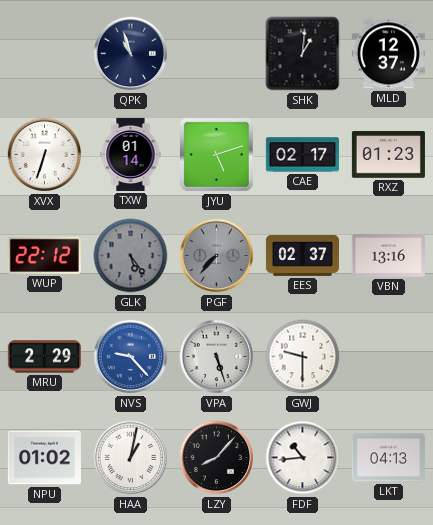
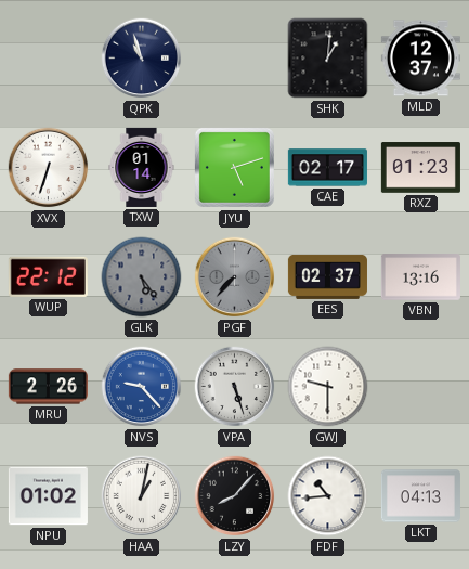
MRU: 2:29 -> 2:26
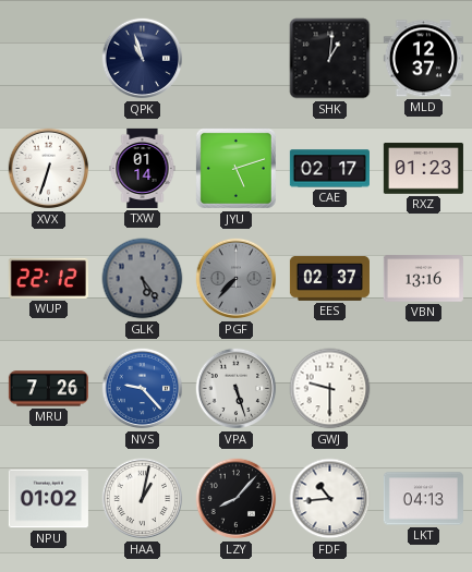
MRU: 2:26 -> 7:26
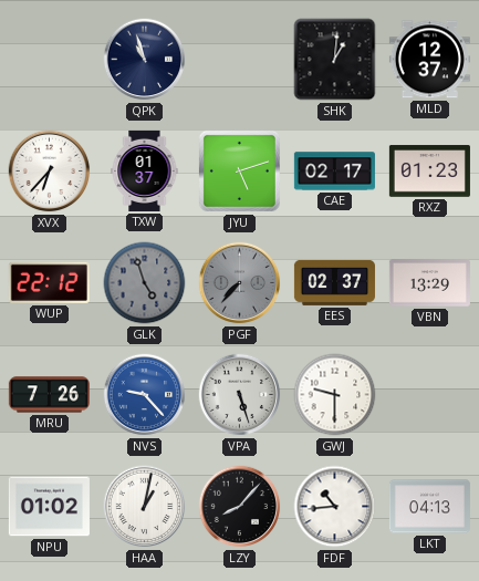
XVX: 6:33 -> 6:37
TXW: 01:14 -> 01:37
GLK: 5:24 -> 4:57
VBN: 13:16 -> 13:29
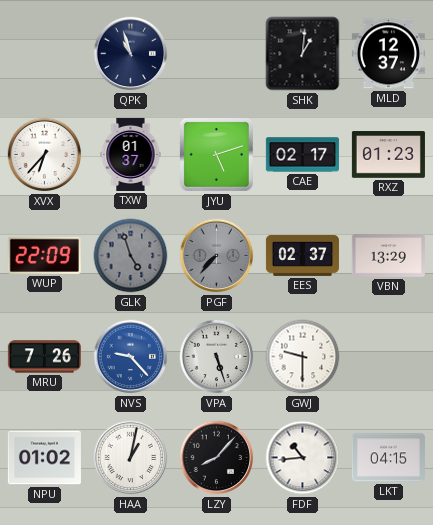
WUP: 22:12 -> 22:09
LKT: 04:13 -> 04:15
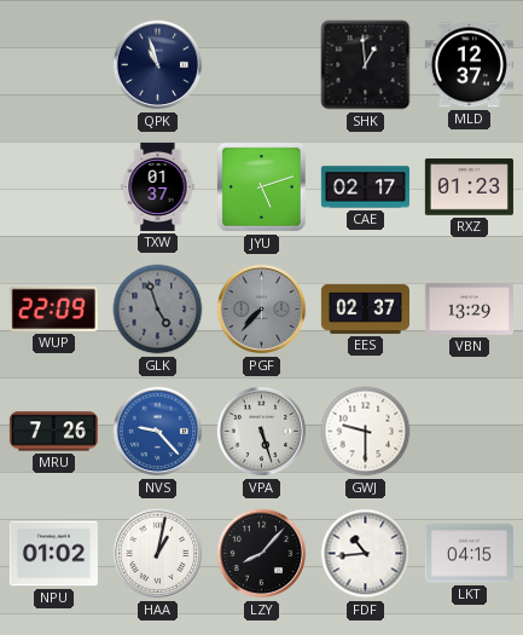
SHK: 1:01 -> 12:59
XVX: 6:37 -> none
